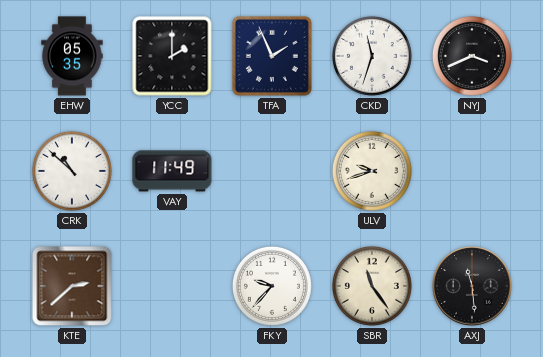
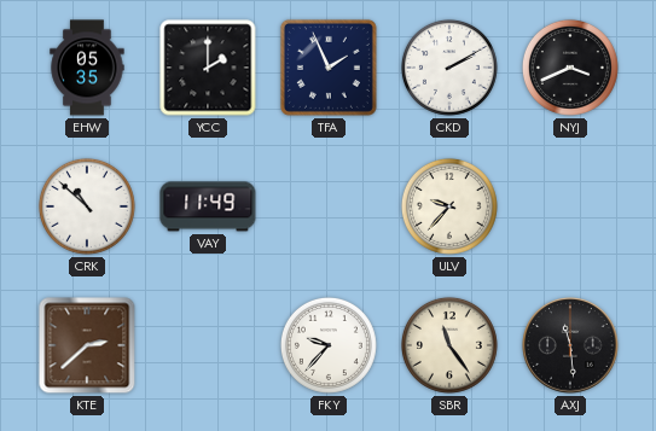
CKD: 11:33 -> 2:10
ULV: 9:42 -> 9:37
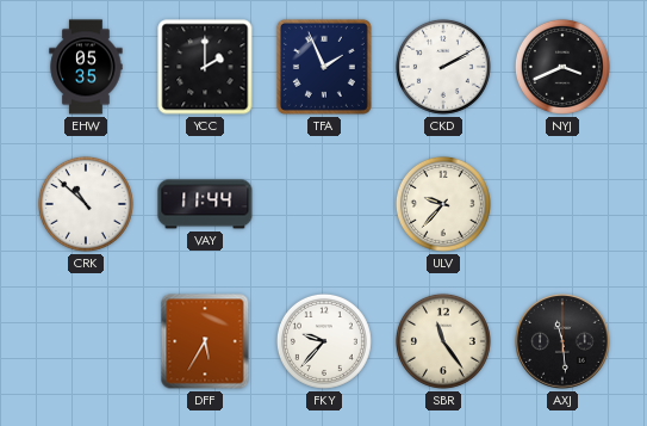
VAY: 11:49 -> 11:44
KTE: 2:38 -> none
DFF: none -> 5:35
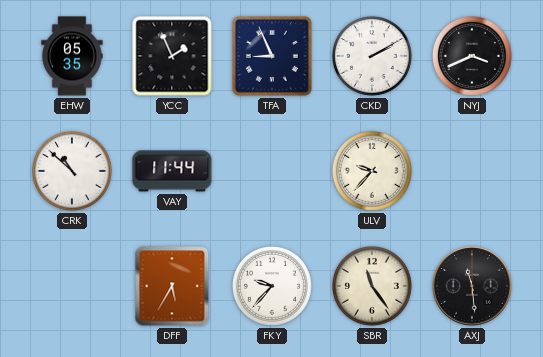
YCC: 2:00 -> 1:56
TFA: 1:56 -> 8:56
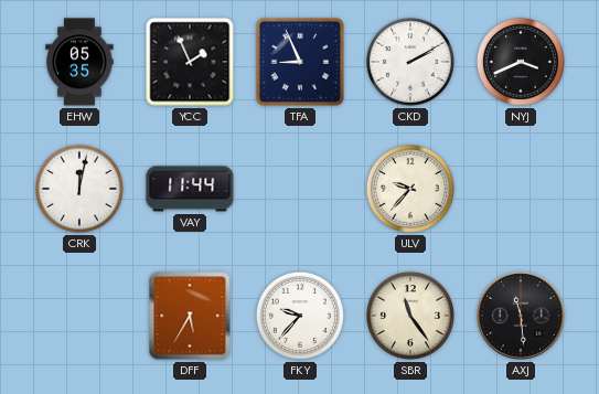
CRK: 10:52 -> 12:02
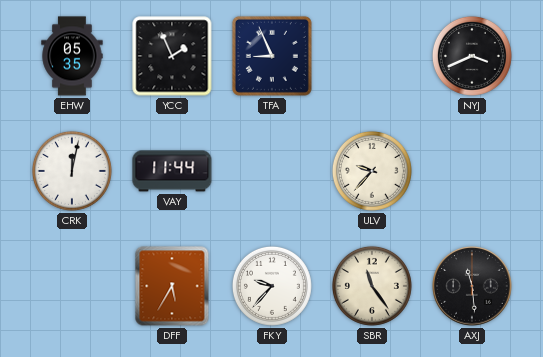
CKD: 2:10 -> none
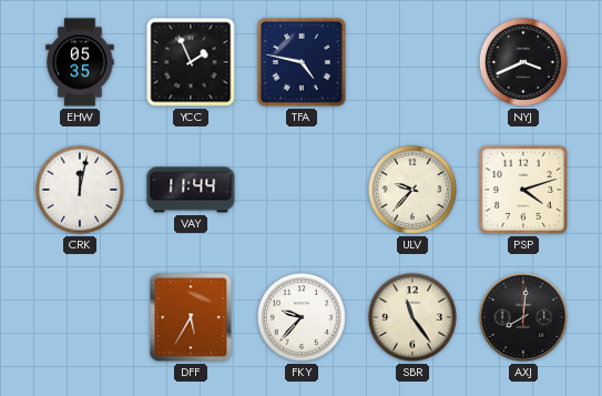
TFA: 8:56 -> 4:47
PSP: none -> 4:12
AXJ: 11:29 -> 8:01
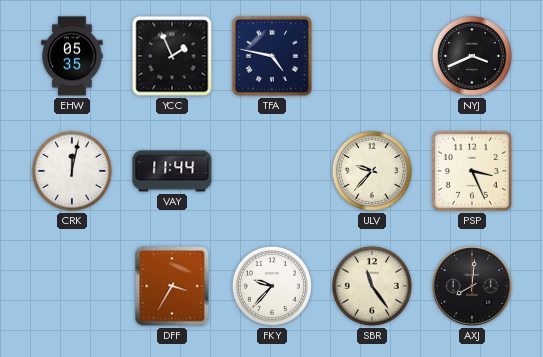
PSP: 4:12 -> 3:26
DFF: 5:35 -> 3:35
